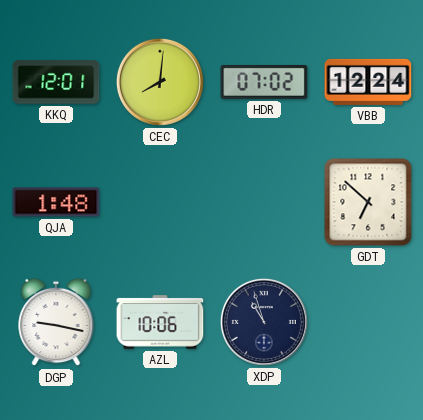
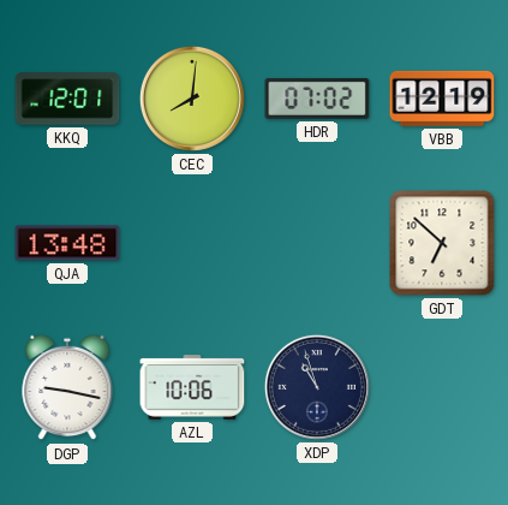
VBB: 12:24 -> 12:19
QJA: 1:48 -> 13:48
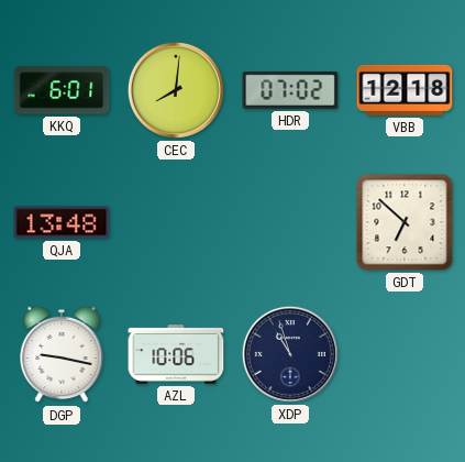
KKQ: 12:01 -> 6:01
VBB: 12:19 -> 12:18
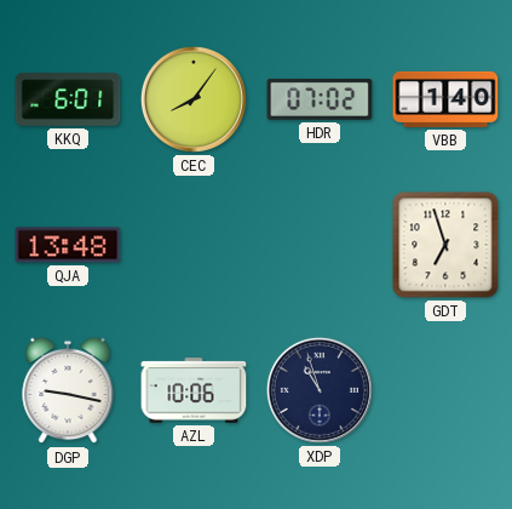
CEC: 8:01 -> 8:06
VBB: 12:18 -> 1:40
GDT: 6:52 -> 6:57
